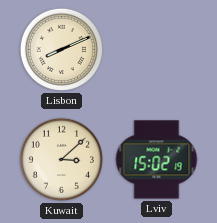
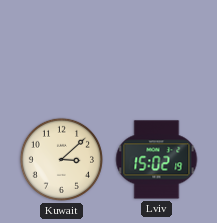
Lisbon: 8:11 -> none
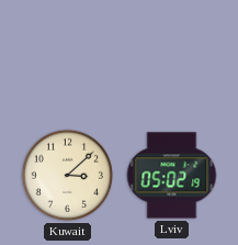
Lviv: 15:02 -> 05:02
